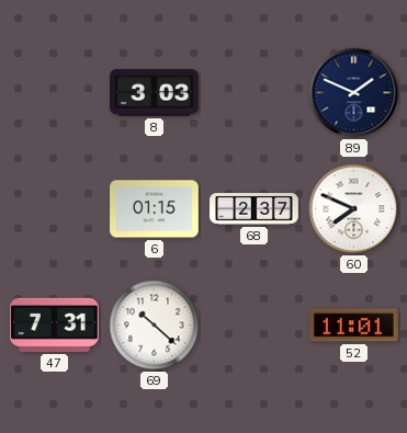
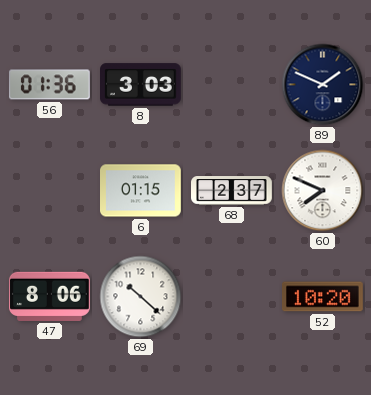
56: none -> 01:36
47: 7:31 -> 8:06
52: 11:01 -> 10:20
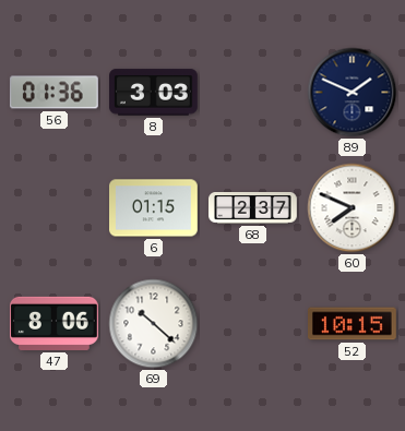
52: 10:20 -> 10:15
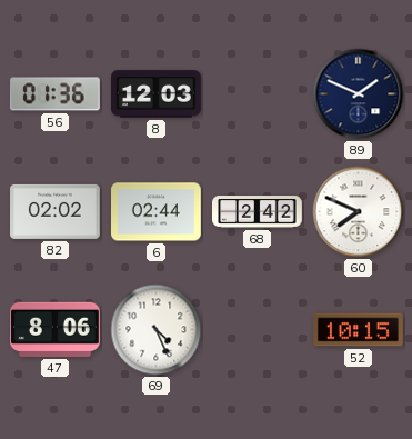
8: 3:03 -> 12:03
82: none -> 02:02
6: 01:15 -> 02:44
68: 2:37 -> 2:42
69: 10:22 -> 4:26
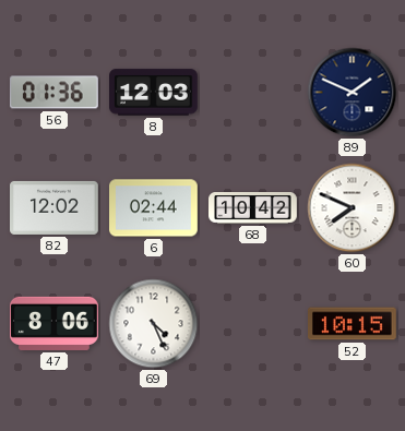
82: 02:02 -> 12:02
68: 2:42 -> 10:42
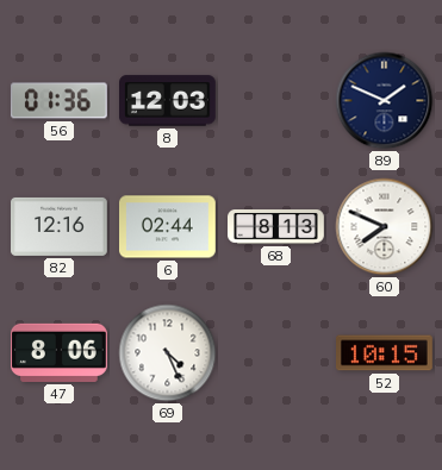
82: 12:02 -> 12:16
68: 10:42 -> 8:13
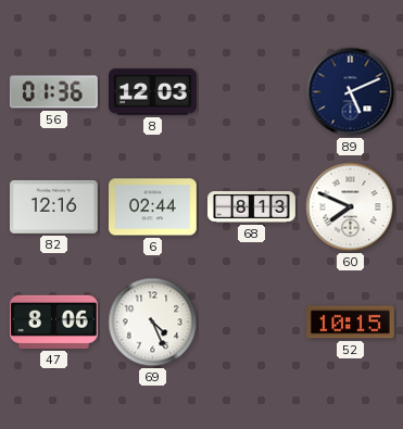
89: 1:49 -> 5:11
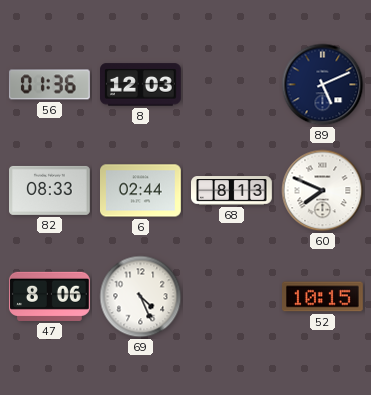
82: 12:16 -> 08:33
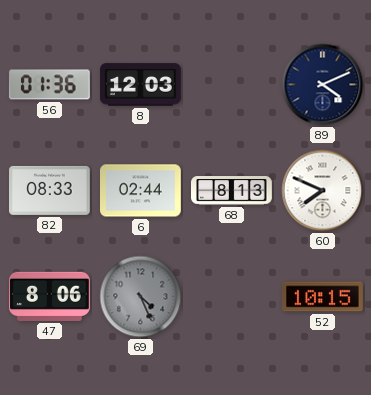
89: 5:11 -> 4:11
69 dial: white -> grey
